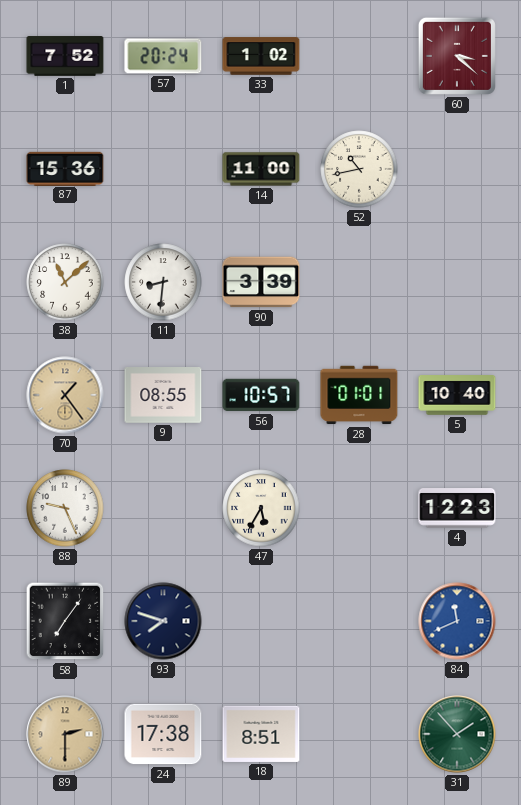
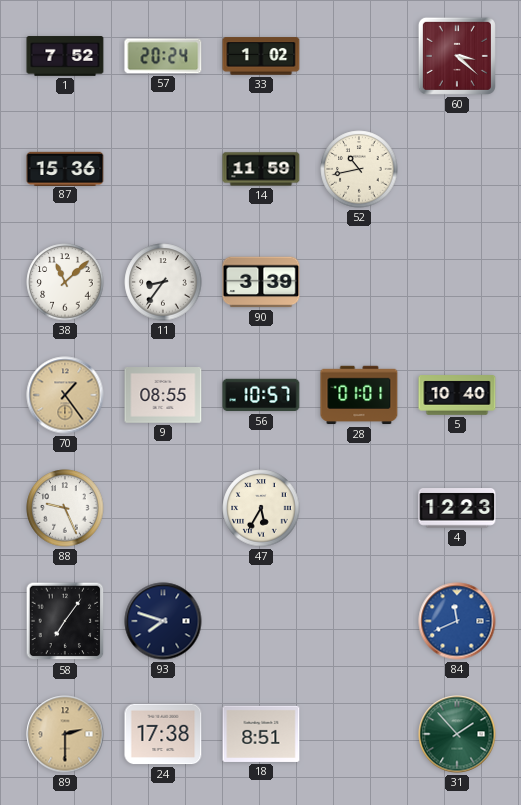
14: 11:00 -> 11:59
11: 8:31 -> 8:36
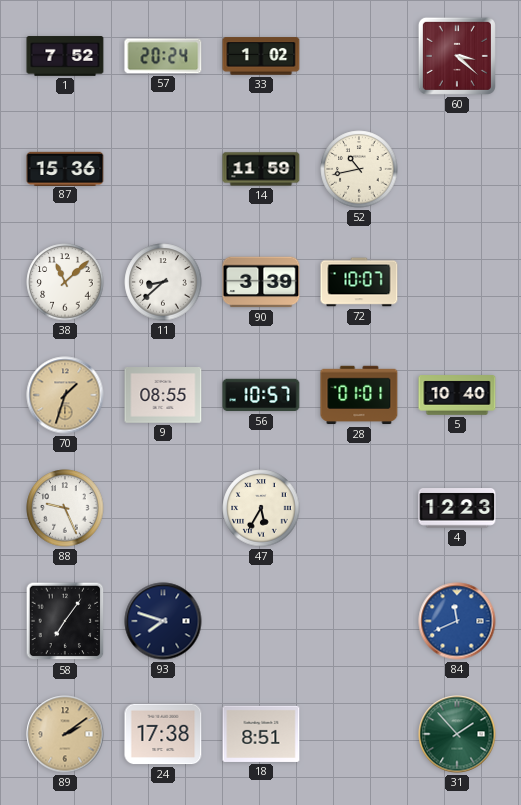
11: 8:36 -> 8:38
72: none -> 10:07
70: 1:24 -> 1:33
89: 2:30 -> 2:09
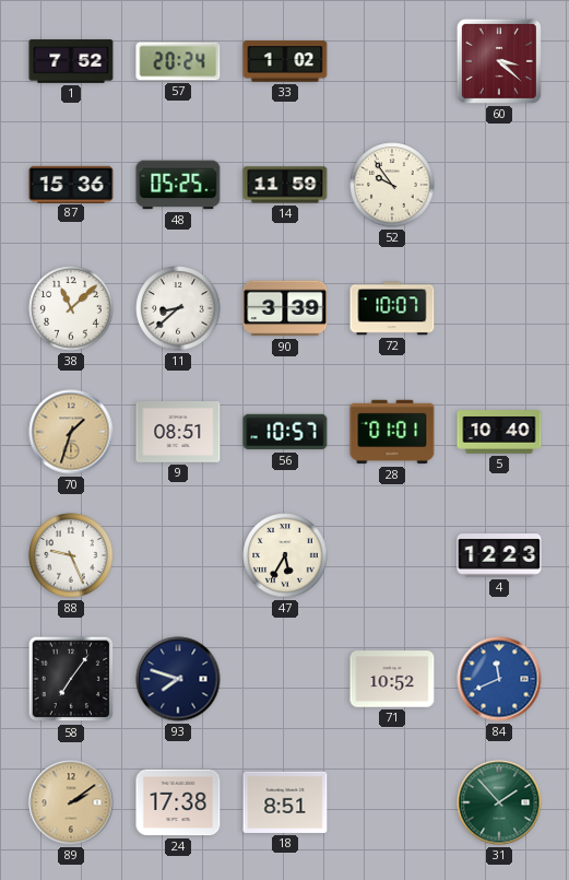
48: none -> 05:25
52: 10:43 -> 9:54
9: 08:55 -> 08:51
71: none -> 10:52
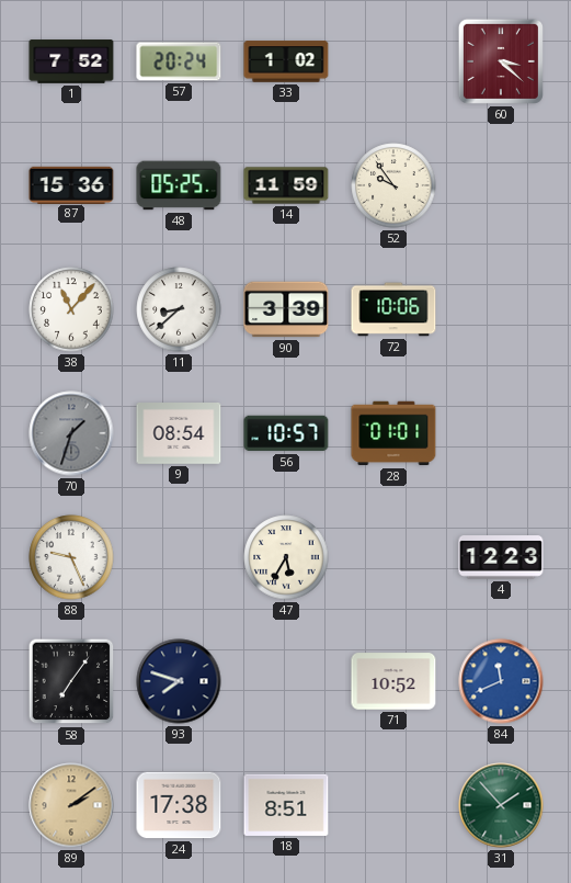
38: 11:08 -> 11:07
72: 10:07 -> 10:06
70 dial: champagne -> grey
9: 08:51 -> 08:54
5: 10:40 -> none
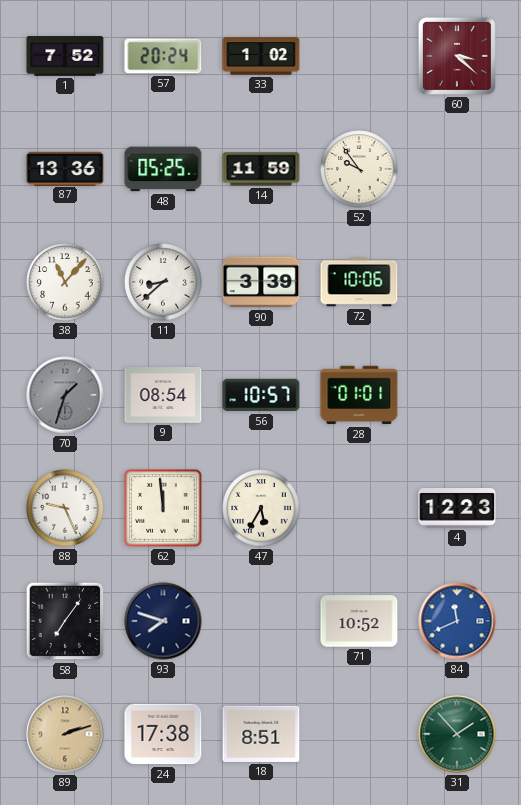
87: 15:36 -> 13:36
62: none -> 11:59
89: 2:09 -> 2:12
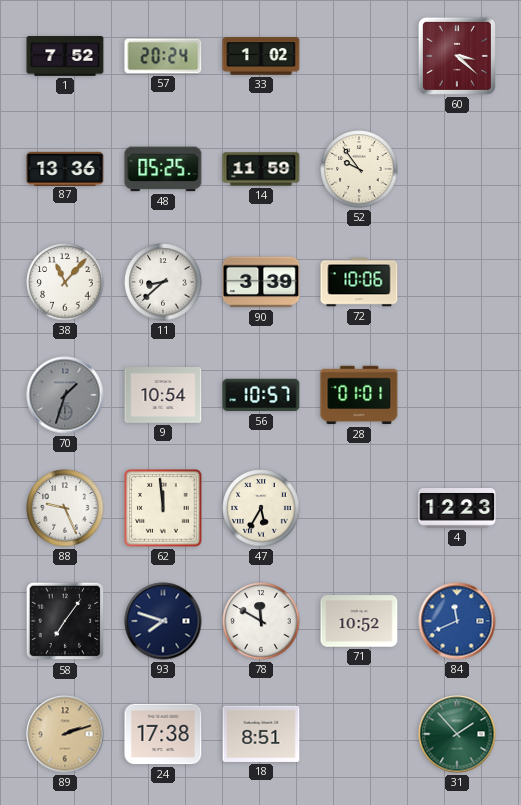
9: 08:54 -> 10:54
78: none -> 11:50
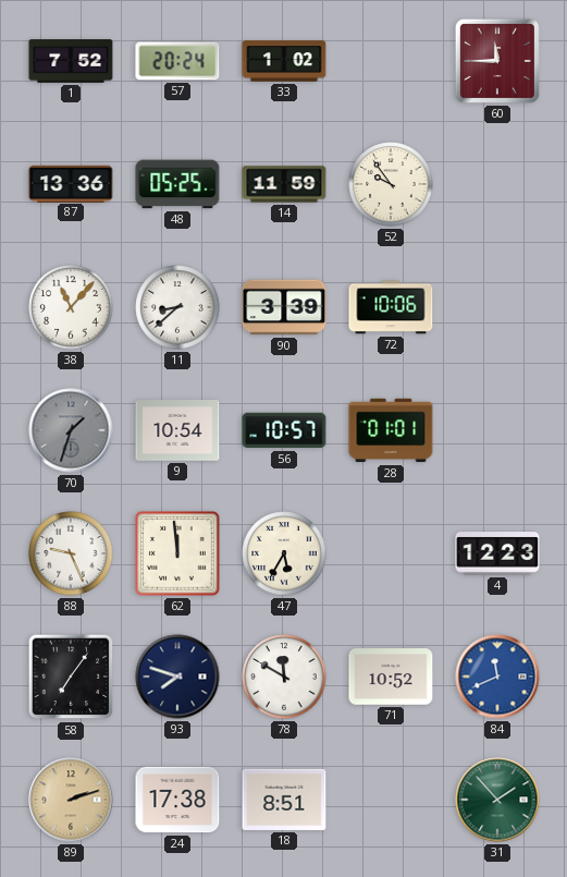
60: 3:22 -> 11:45
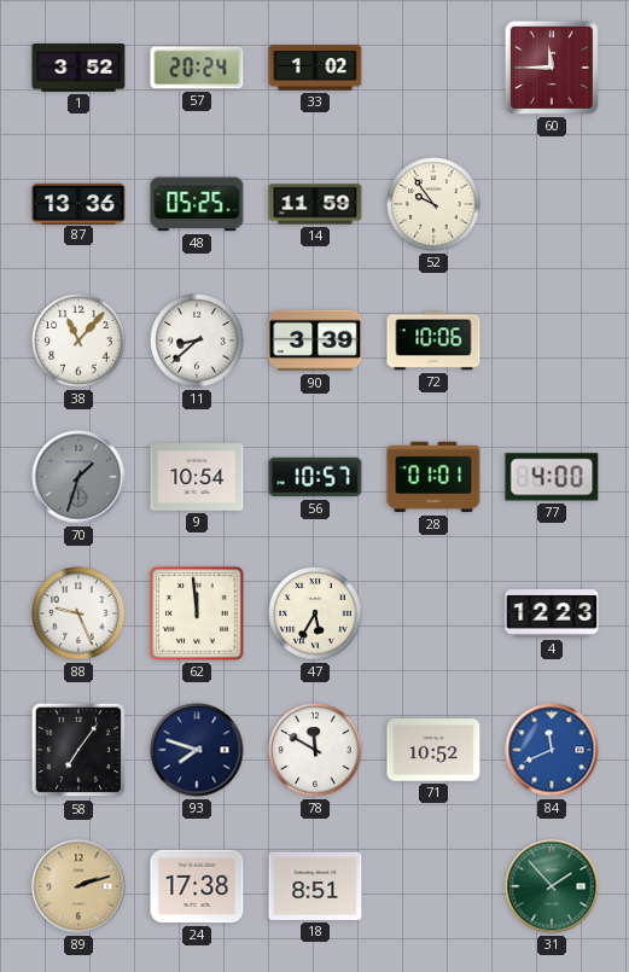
1: 7:52 -> 3:52
77: none -> 4:00
